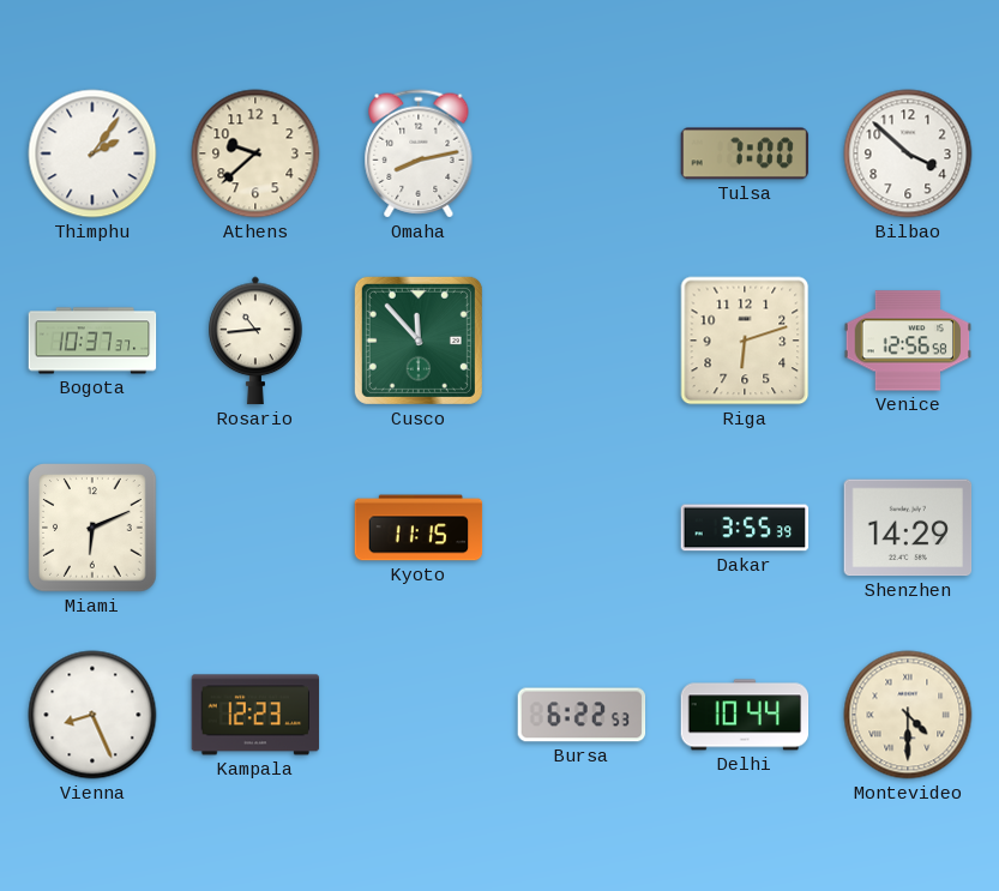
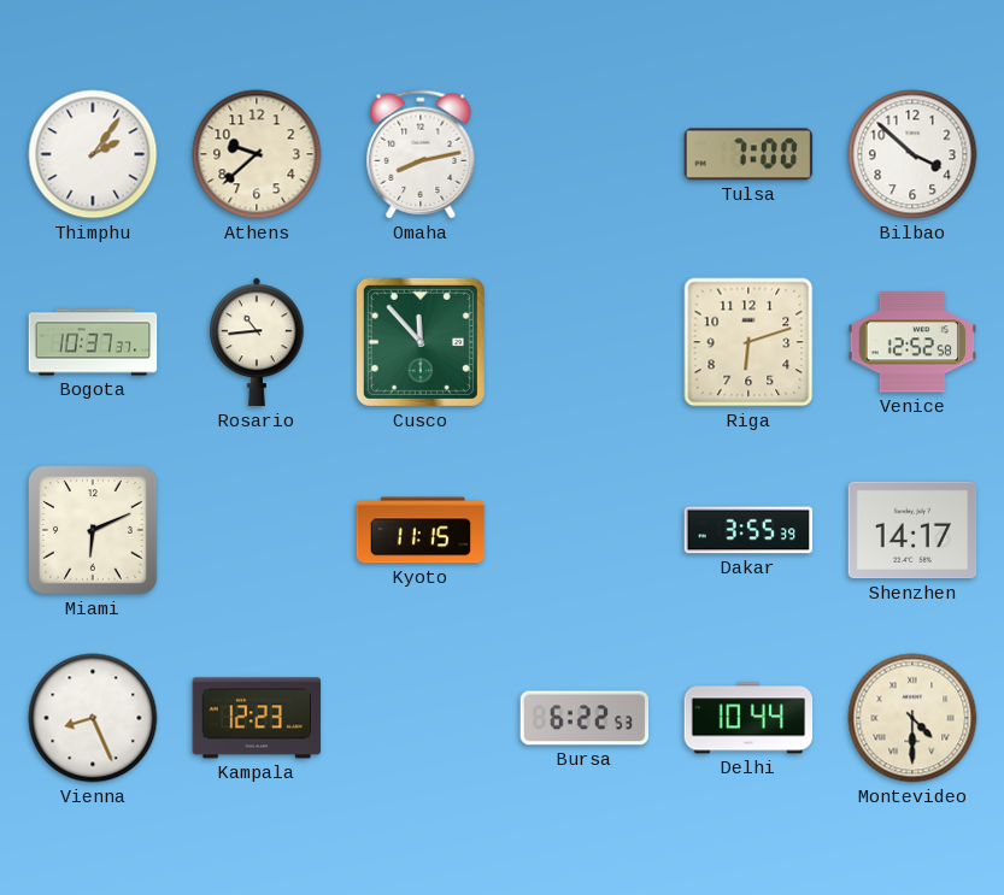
Venice: 12:56 -> 12:52
Shenzhen: 14:29 -> 14:17
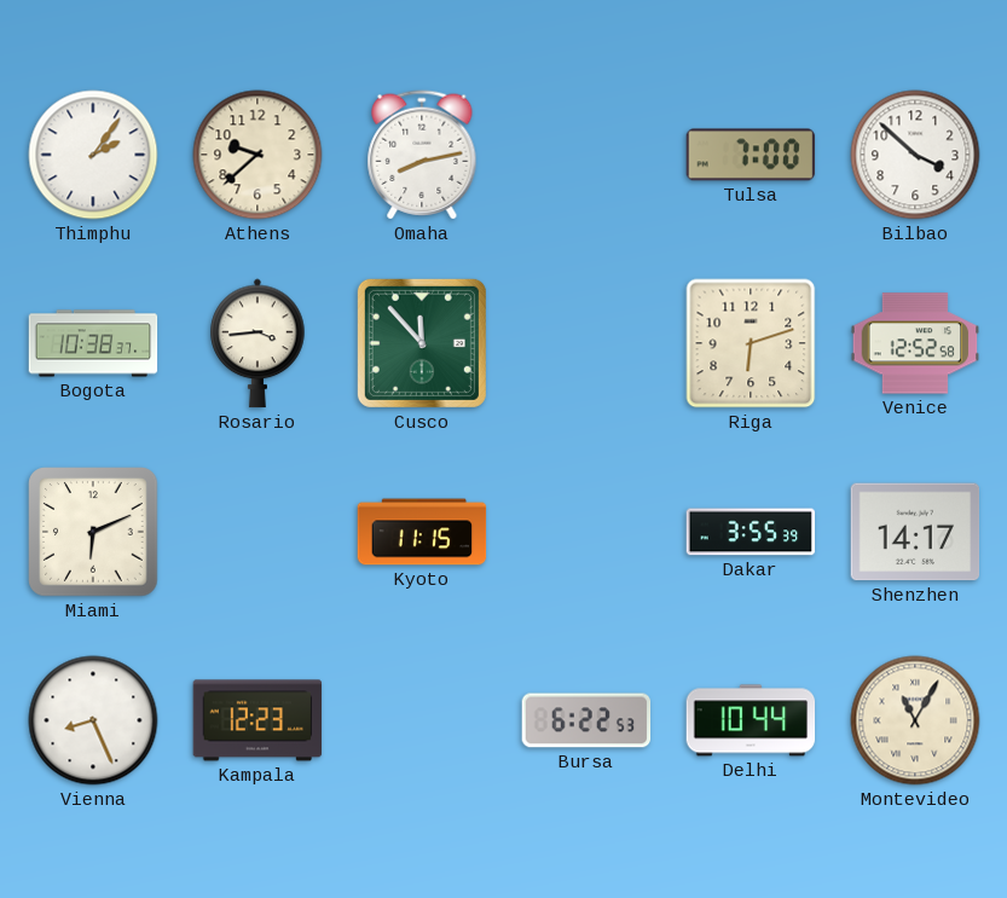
Bogota: 10:37 -> 10:38
Rosario: 10:44 -> 3:44
Montevideo: 4:30 -> 11:05
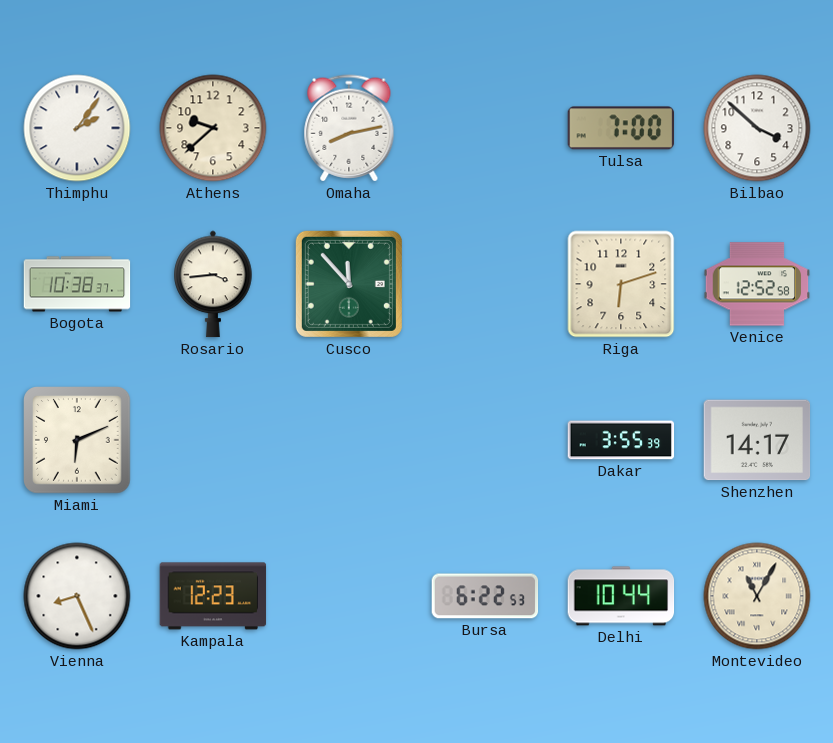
Kyoto: 11:15 -> none
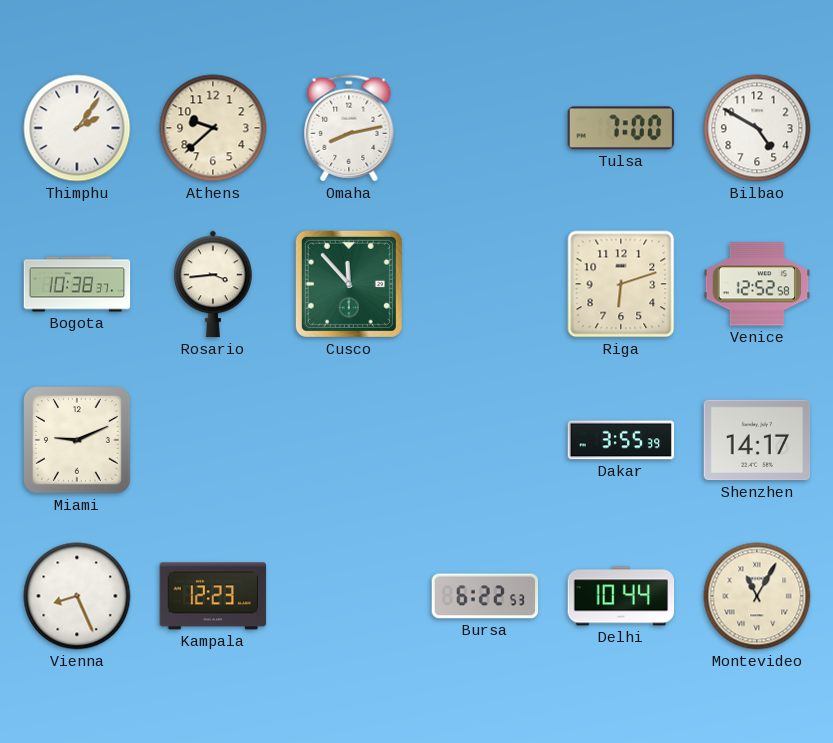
Bilbao: 3:52 -> 4:50
Miami: 6:11 -> 9:11
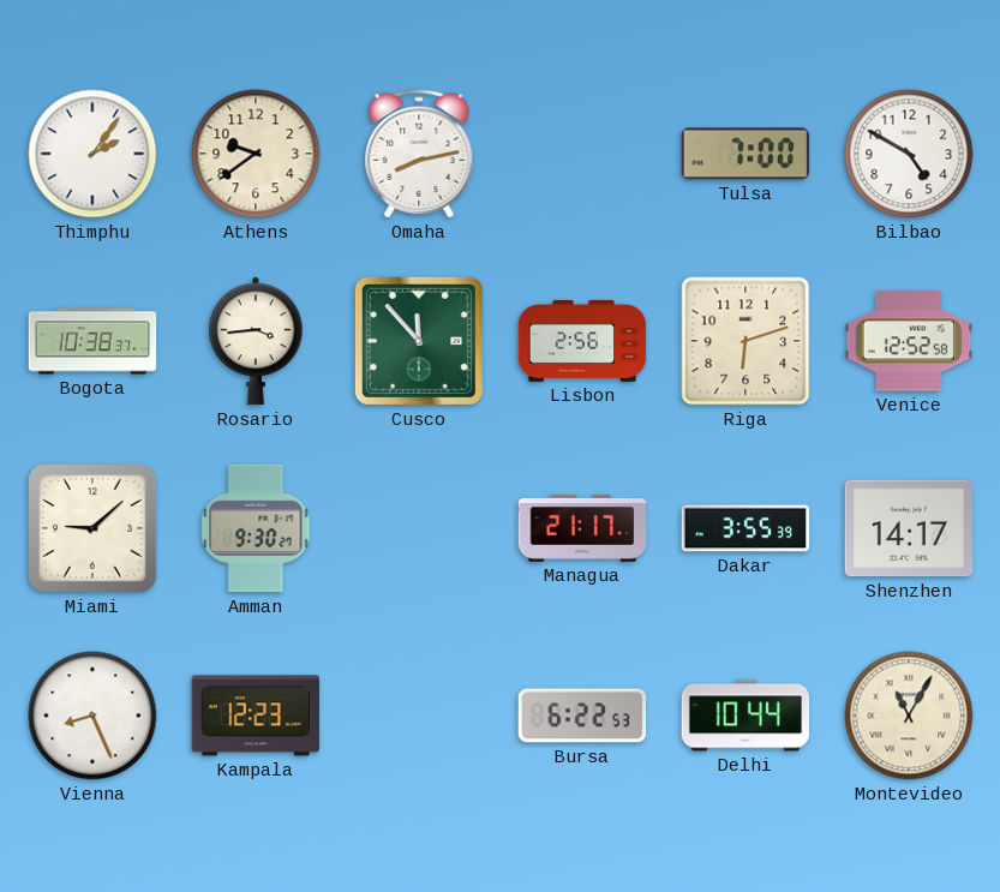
Athens: 9:38 -> 9:39
Lisbon: none -> 2:56
Miami: 9:11 -> 9:08
Amman: none -> 9:30
Managua: none -> 21:17
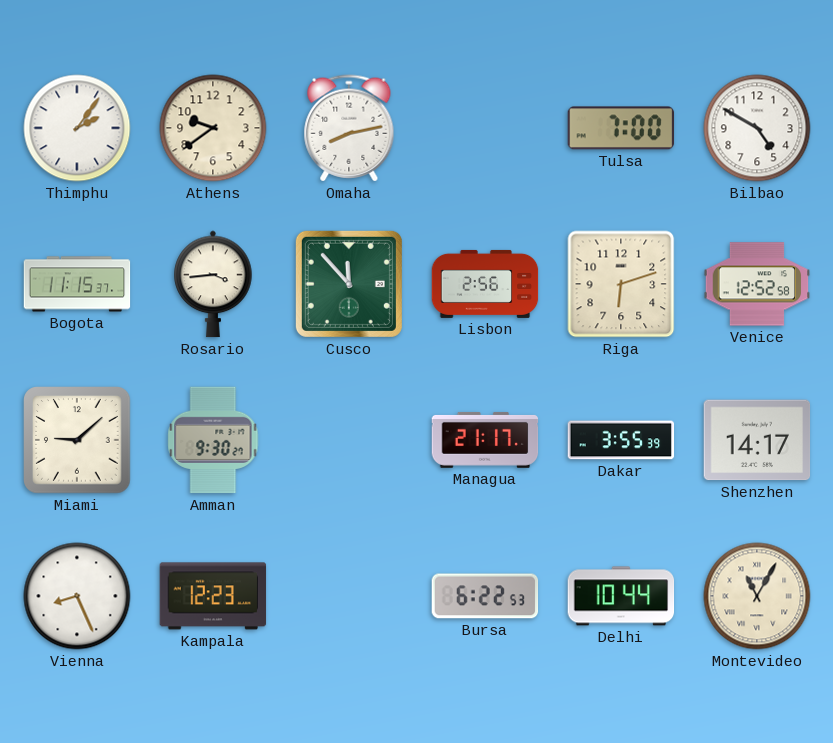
Bogota: 10:38 -> 11:15
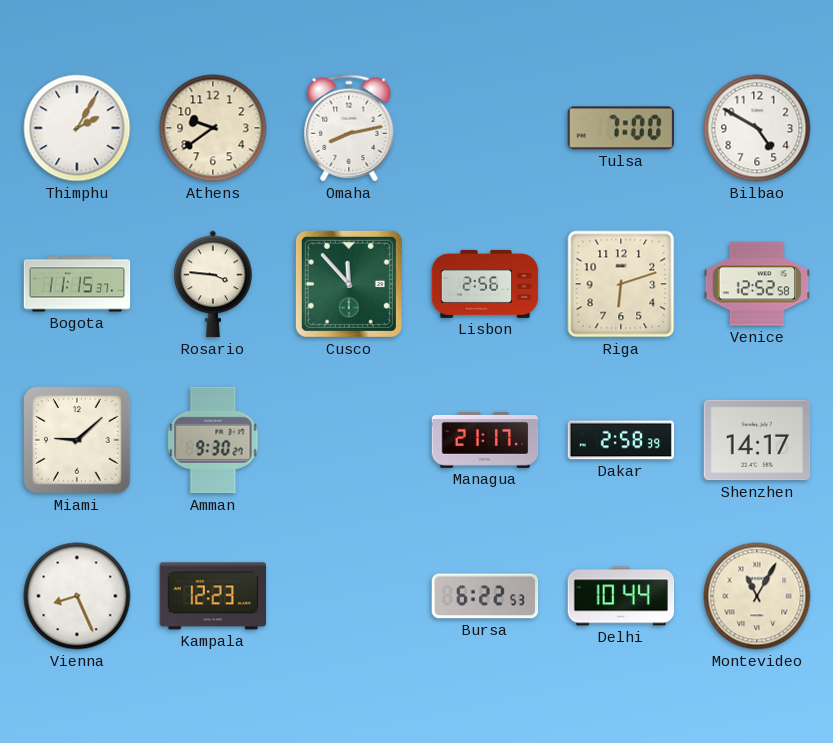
Thimphu: 2:06 -> 2:05
Rosario: 3:44 -> 3:46
Dakar: 3:55 -> 2:58
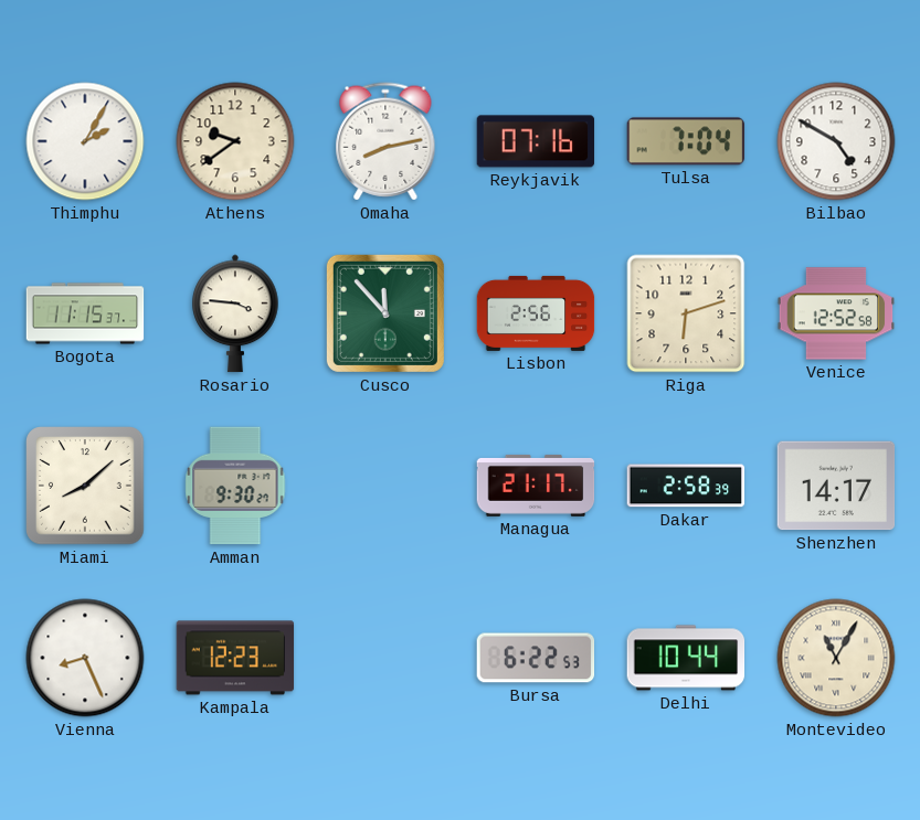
Reykjavik: none -> 07:16
Tulsa: 7:00 -> 7:04
Miami: 9:08 -> 8:08
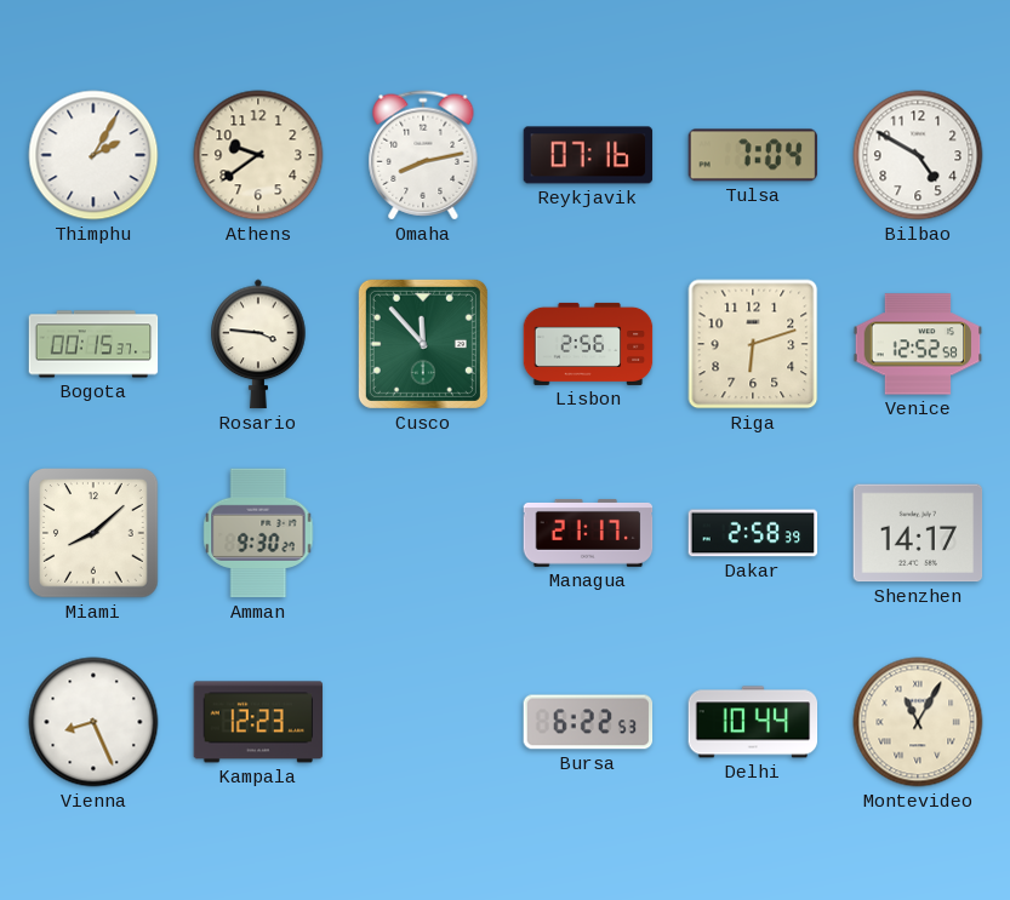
Bogota: 11:15 -> 00:15
